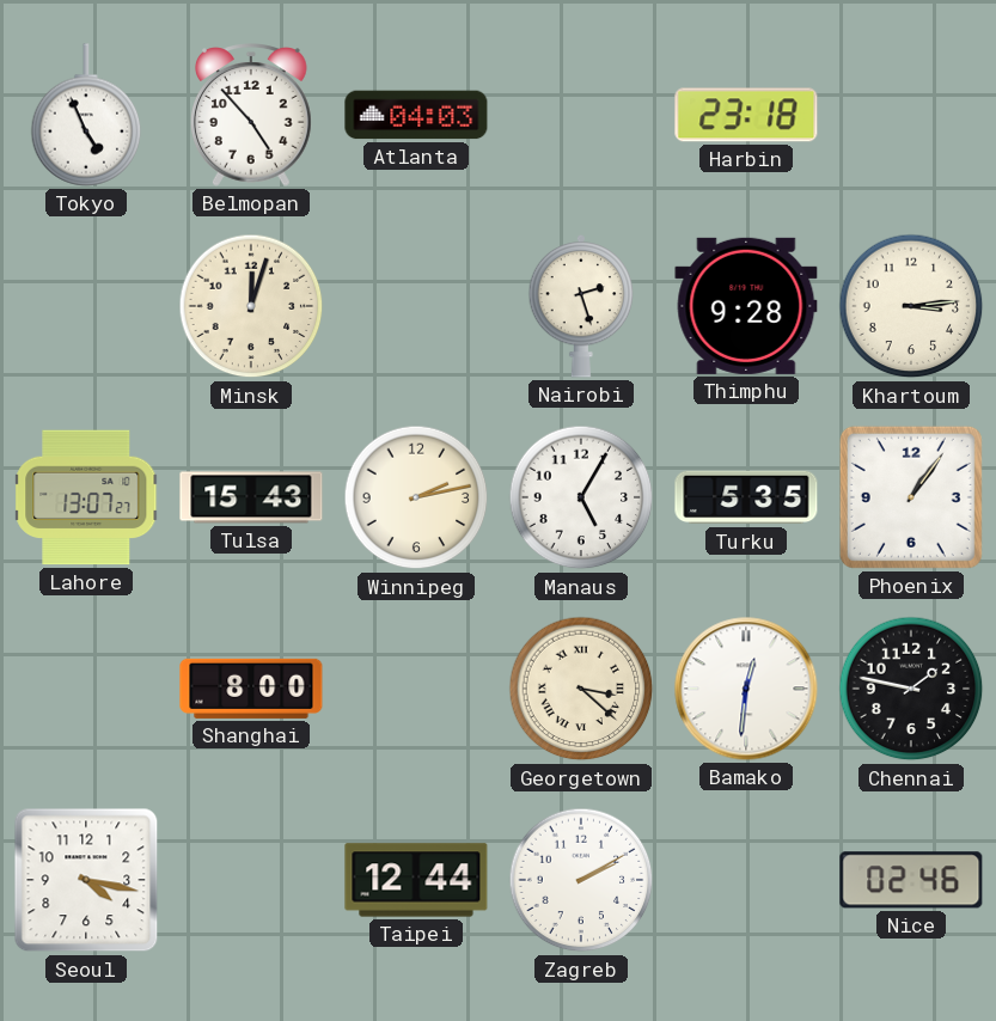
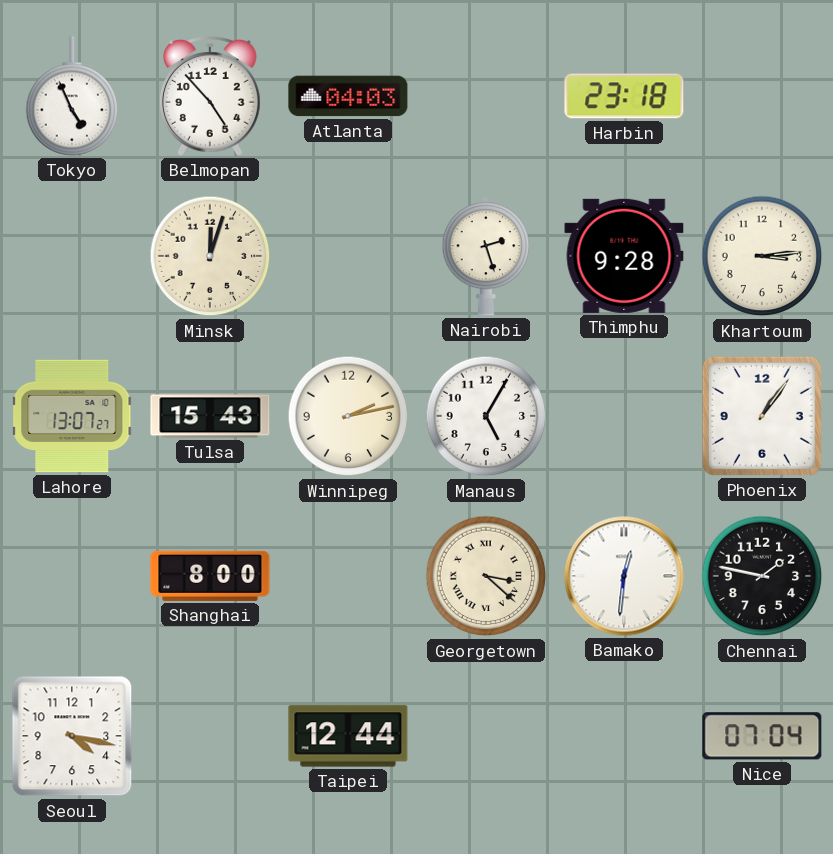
Turku: 5:35 -> none
Zagreb: 2:10 -> none
Nice: 02:46 -> 07:04
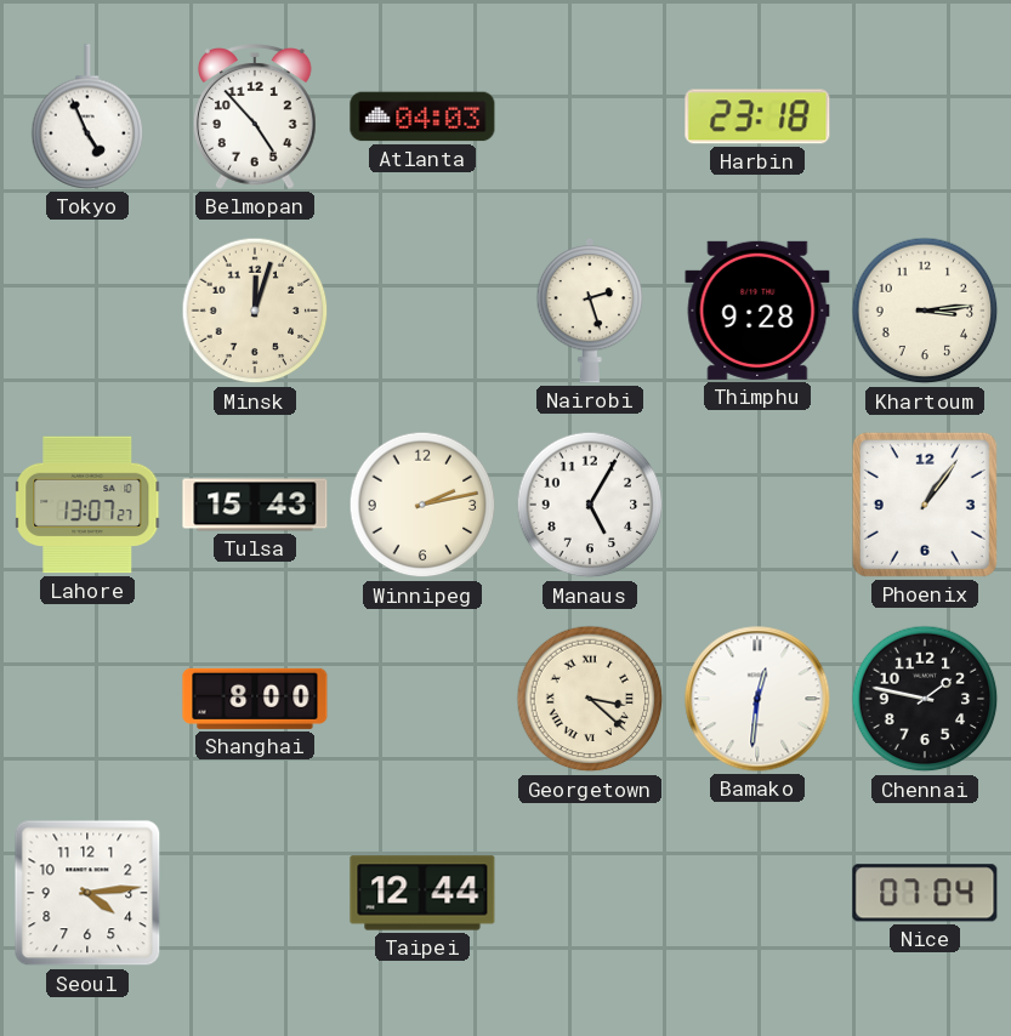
Seoul: 4:17 -> 4:14
